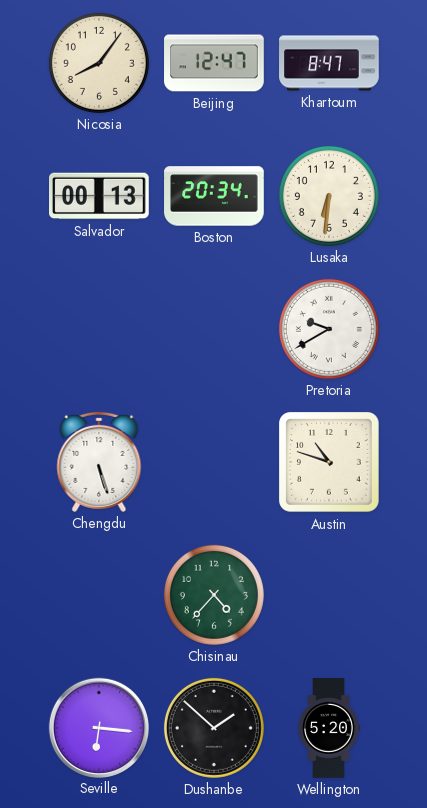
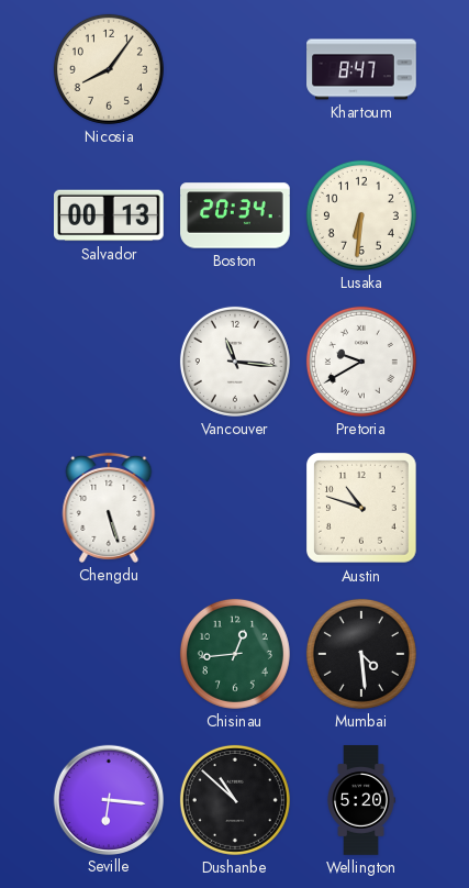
Beijing: 12:47 -> none
Vancouver: none -> 11:16
Chisinau: 4:37 -> 12:44
Mumbai: none -> 4:29
Dushanbe: 1:52 -> 10:52
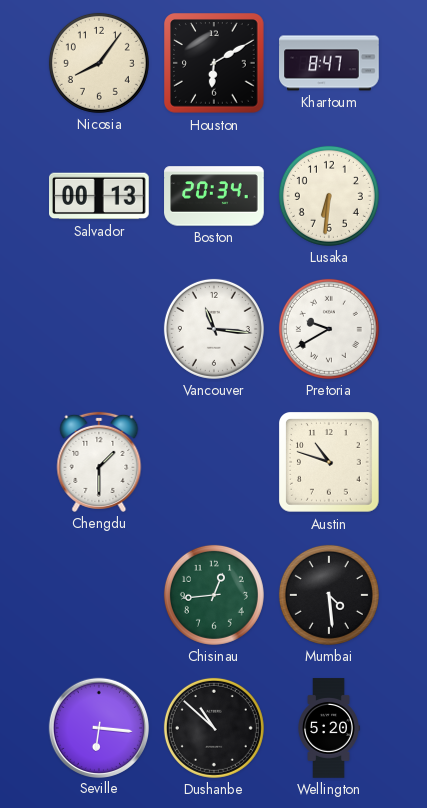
Houston: none -> 6:10
Chengdu: 5:27 -> 1:30
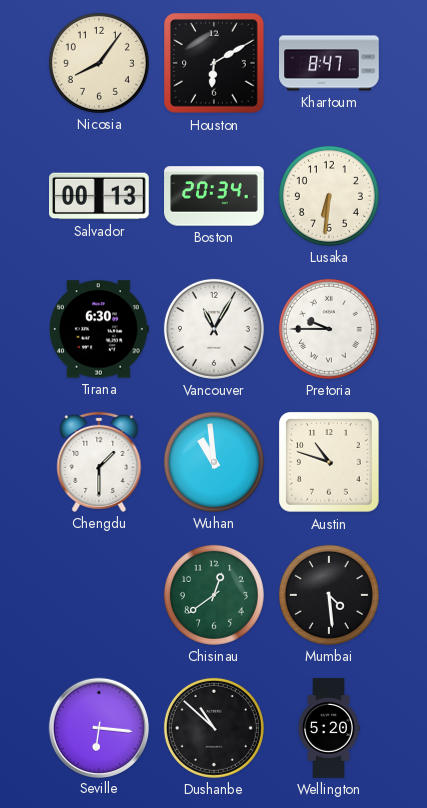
Tirana: none -> 6:30
Vancouver: 11:16 -> 11:05
Pretoria: 9:40 -> 9:45
Wuhan: none -> 10:59
Chisinau: 12:44 -> 12:39
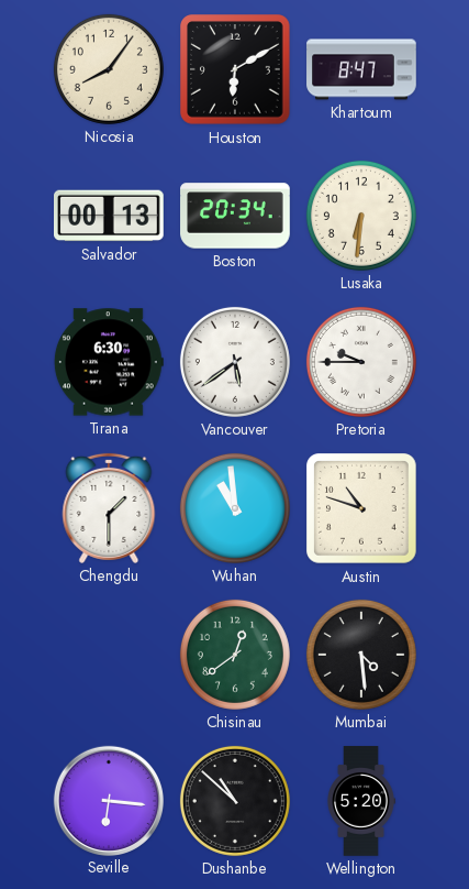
Vancouver: 11:05 -> 5:39
